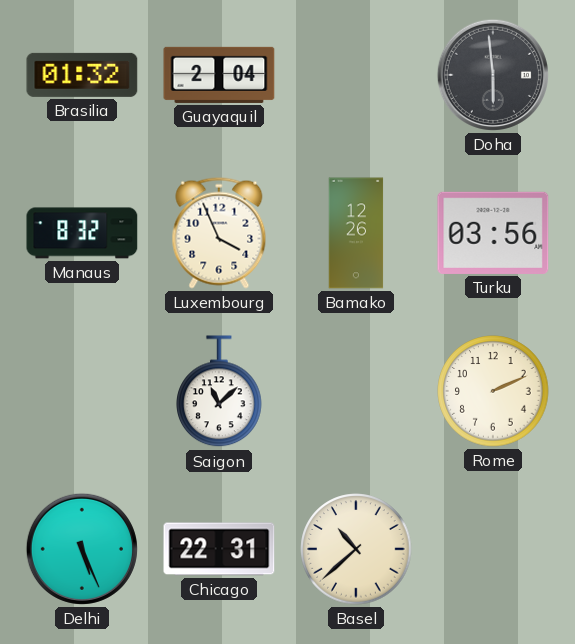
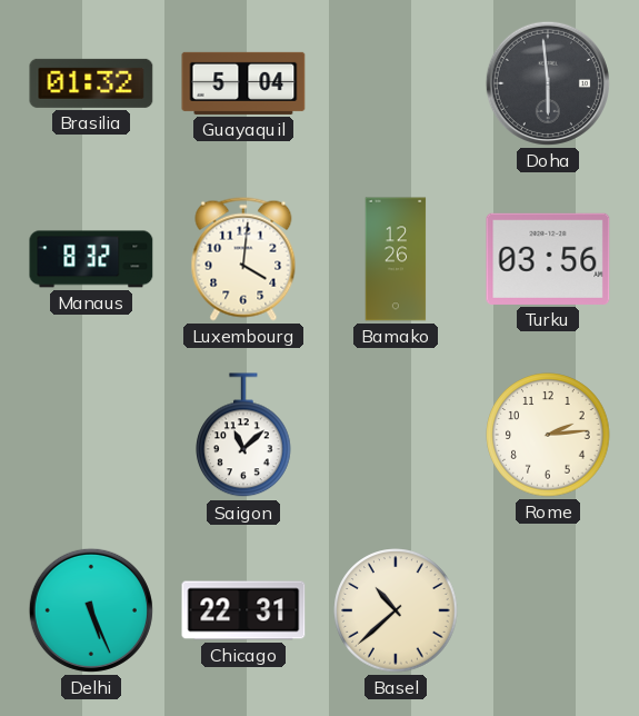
Guayaquil: 2:04 -> 5:04
Luxembourg: 3:56 -> 4:01
Rome: 2:11 -> 2:14
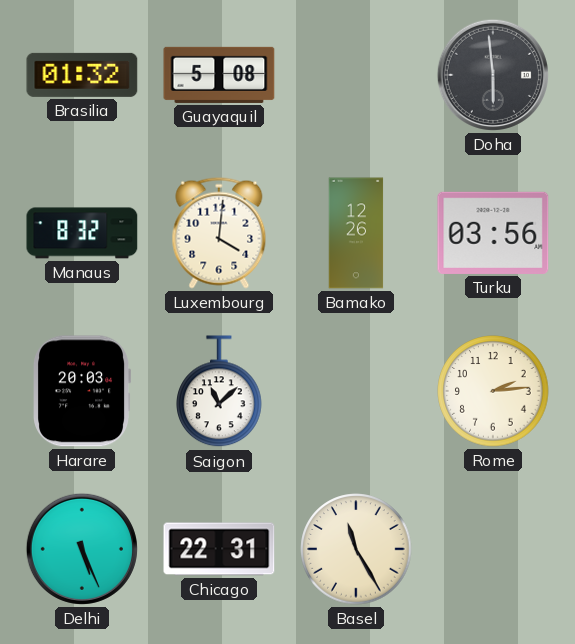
Guayaquil: 5:04 -> 5:08
Harare: none -> 20:03
Basel: 10:38 -> 11:25
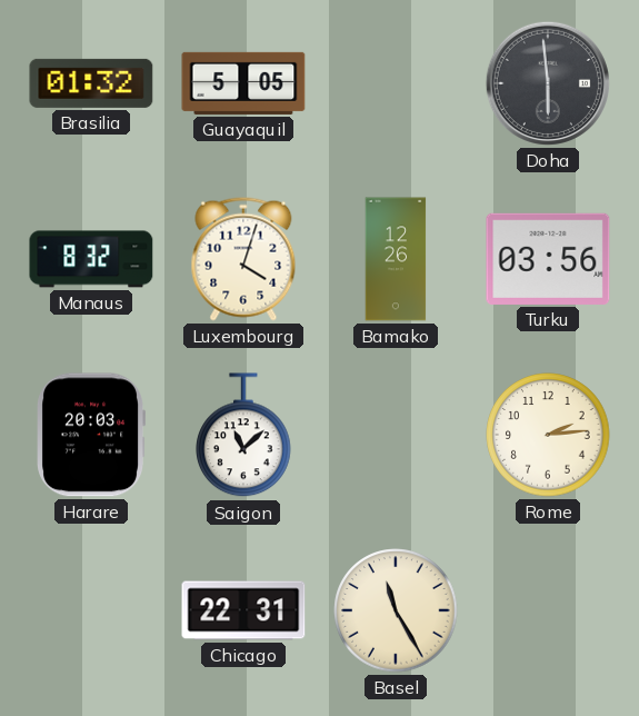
Guayaquil: 5:08 -> 5:05
Luxembourg: 4:01 -> 4:03
Delhi: 5:26 -> none
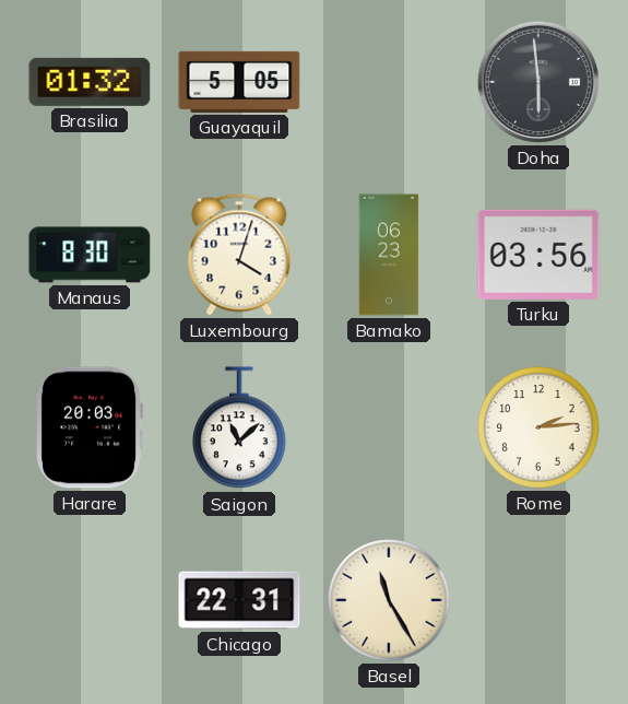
Manaus: 8:32 -> 8:30
Bamako: 12:26 -> 06:23
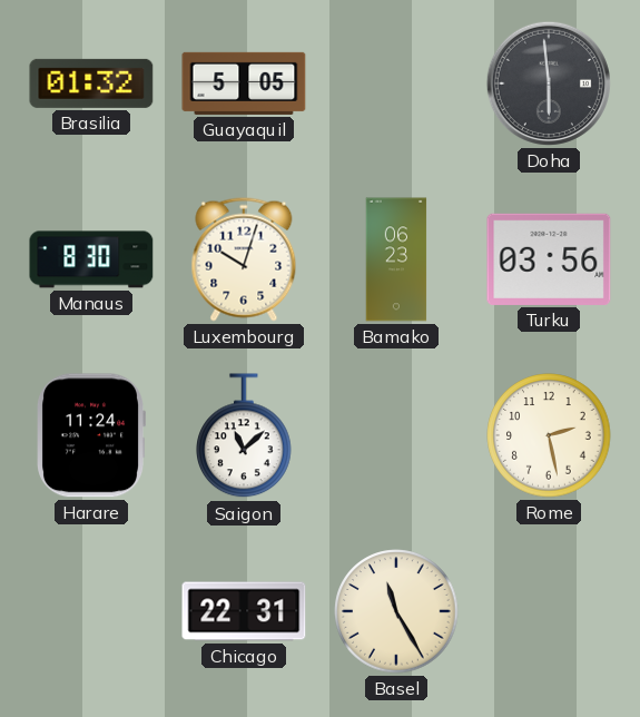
Luxembourg: 4:03 -> 10:03
Harare: 20:03 -> 11:24
Rome: 2:14 -> 2:28
